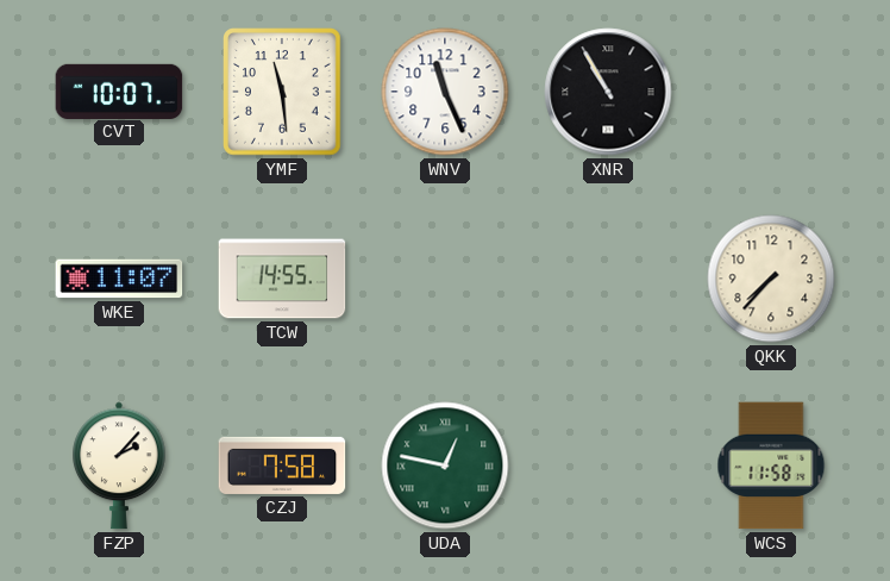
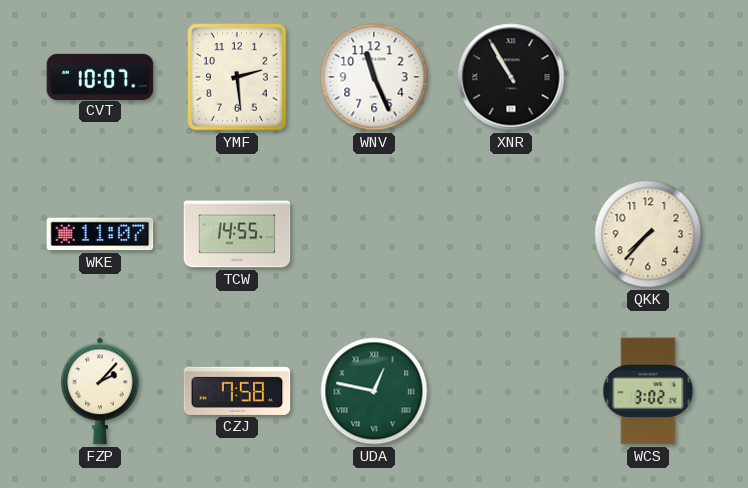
YMF: 11:29 -> 2:29
WCS: 11:58 -> 3:02
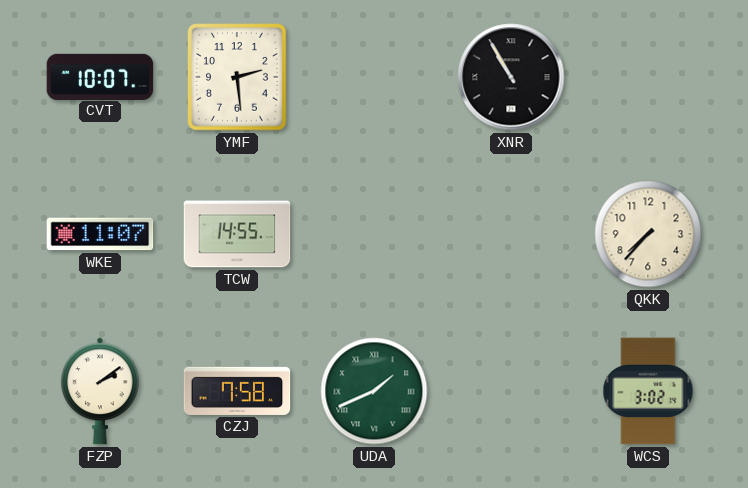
WNV: 11:26 -> none
FZP: 2:07 -> 2:09
UDA: 12:47 -> 1:41
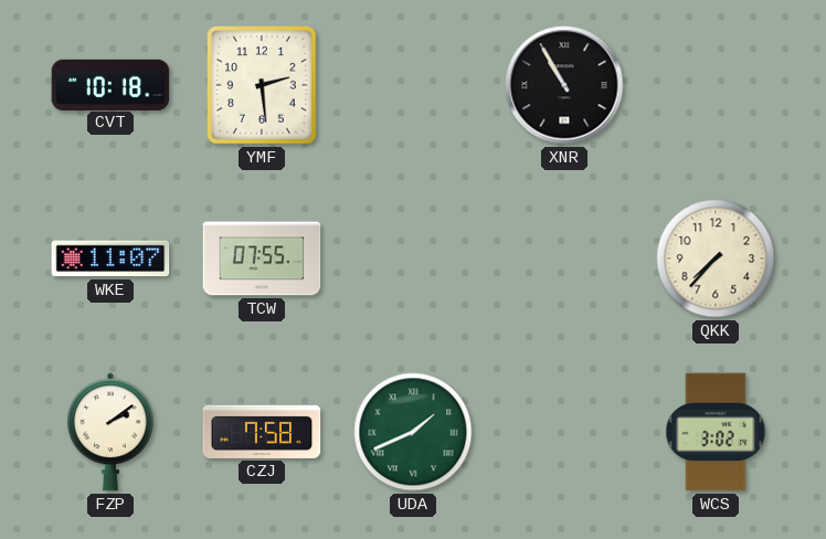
CVT: 10:07 -> 10:18
TCW: 14:55 -> 07:55
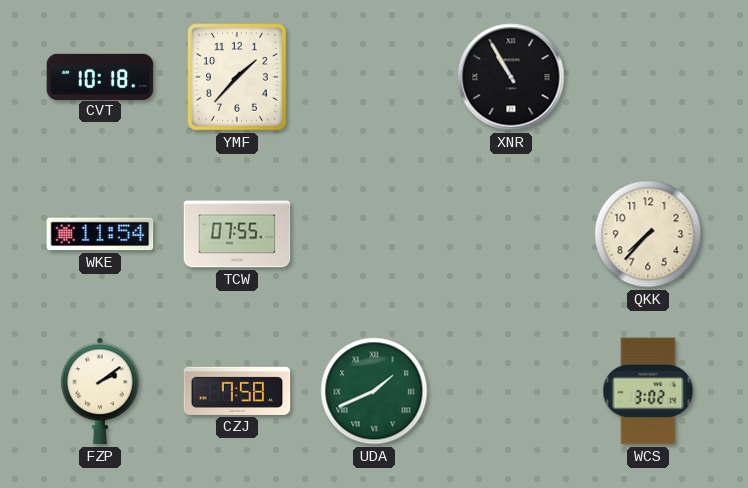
YMF: 2:29 -> 1:37
WKE: 11:07 -> 11:54
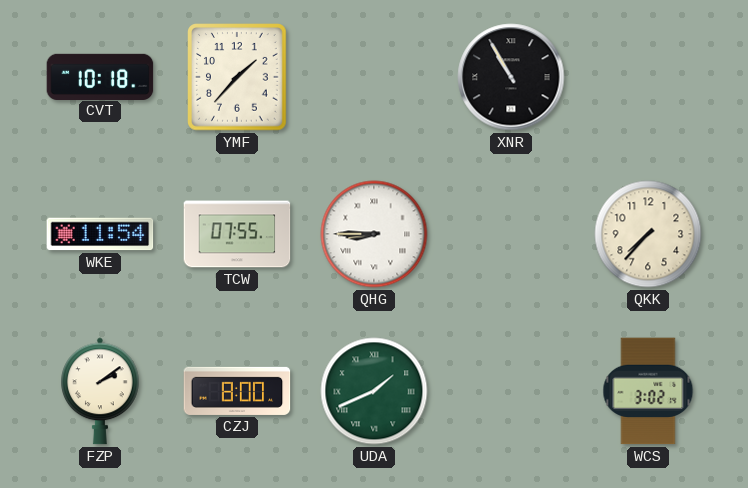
QHG: none -> 8:45
CZJ: 7:58 -> 8:00
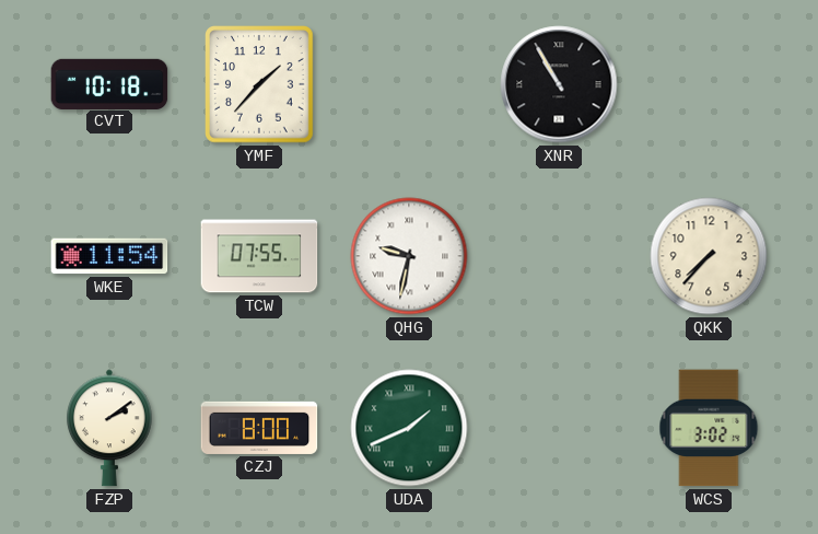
QHG: 8:45 -> 9:32
